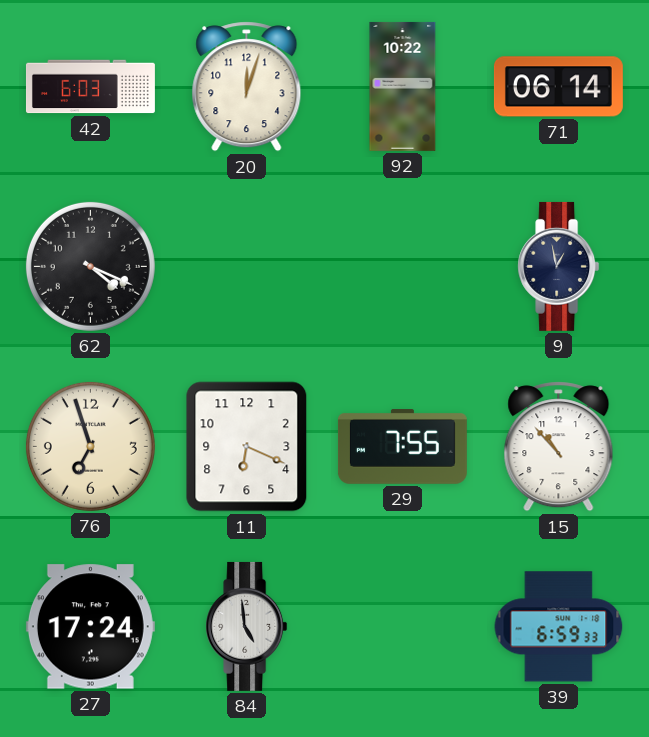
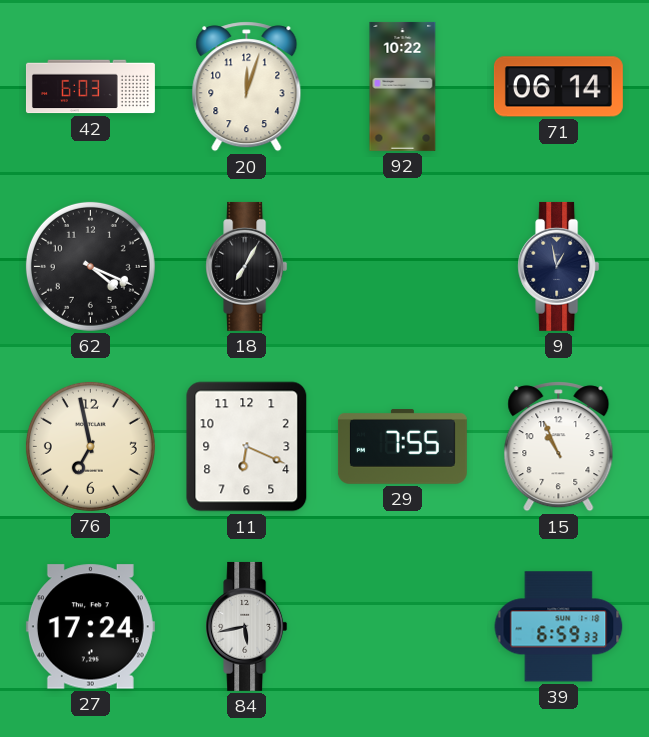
18: none -> 7:05
76: 6:57 -> 6:58
15: 10:53 -> 10:56
84: 4:59 -> 5:43
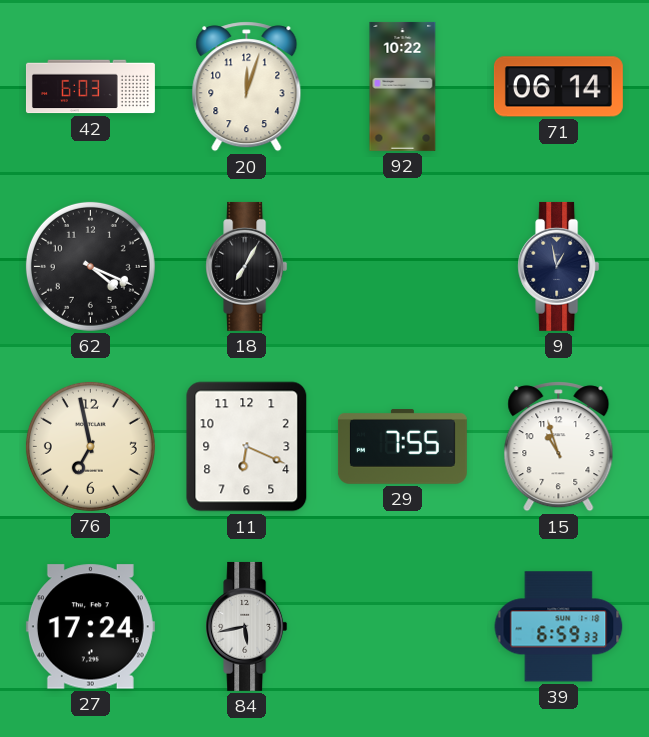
15: 10:56 -> 10:57
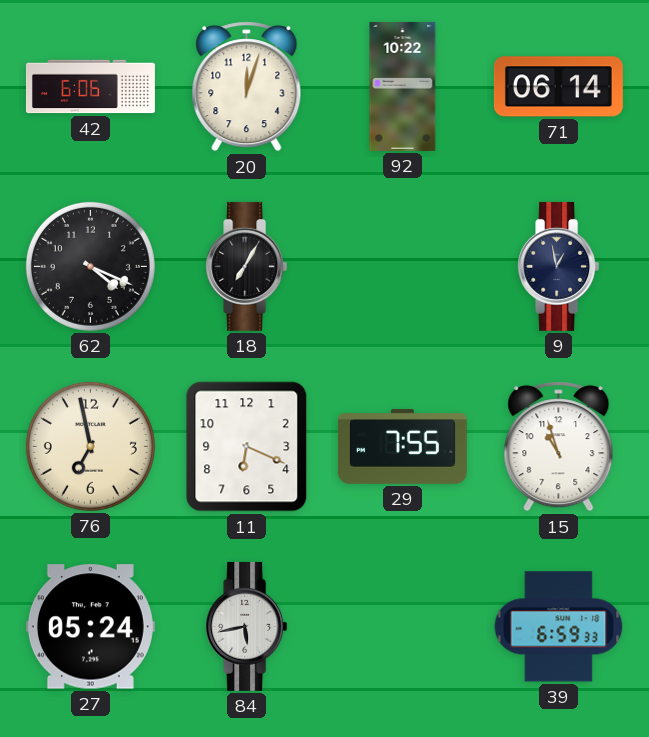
42: 6:03 -> 6:06
27: 17:24 -> 05:24
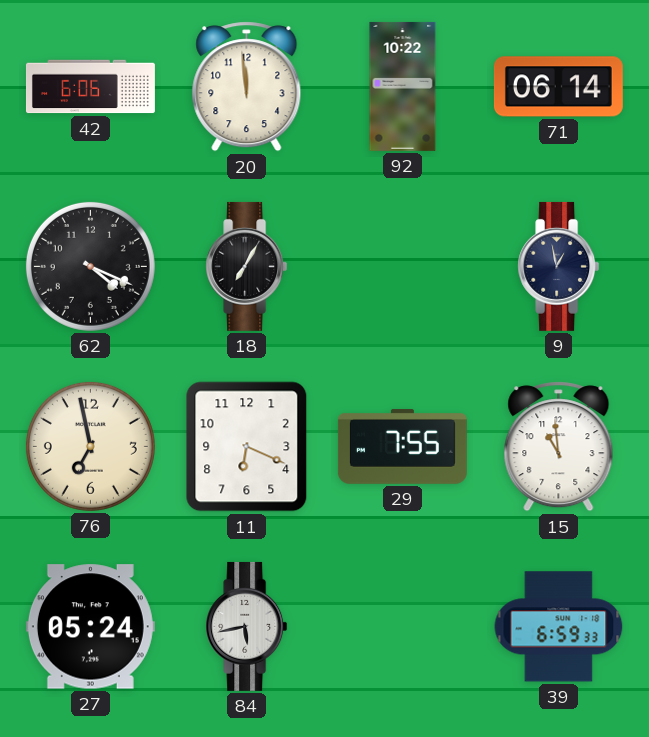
20: 12:03 -> 11:59
15: 10:57 -> 10:59
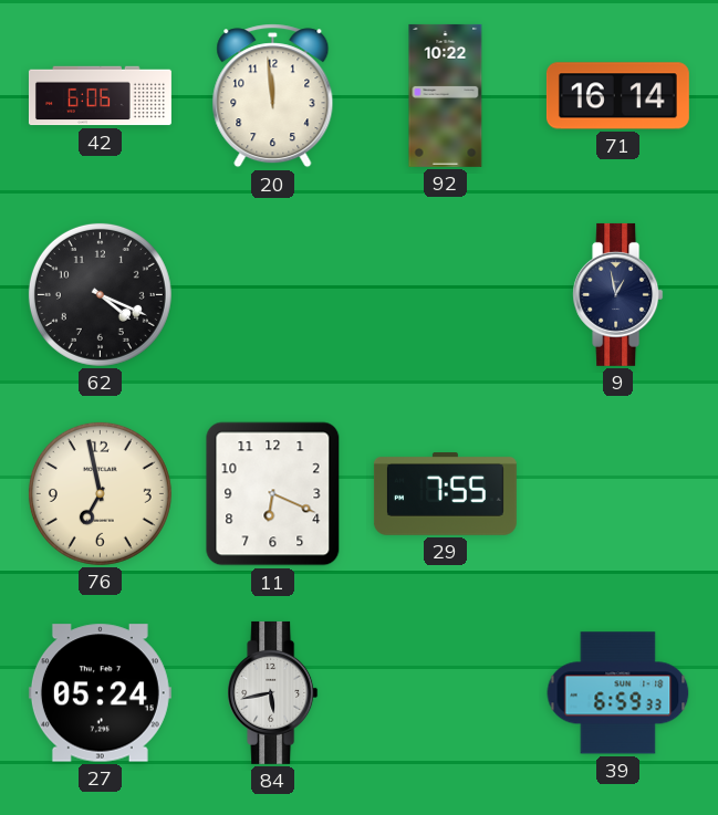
71: 06:14 -> 16:14
18: 7:05 -> none
15: 10:59 -> none
